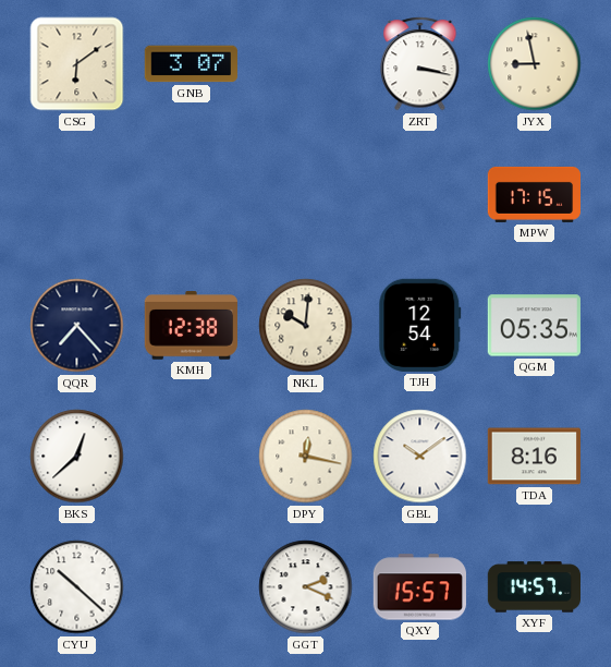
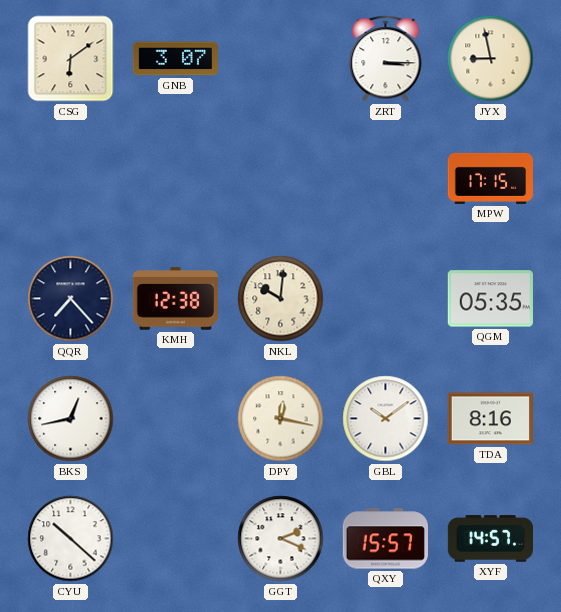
ZRT: 3:17 -> 3:15
TJH: 12:54 -> none
BKS: 12:38 -> 12:43
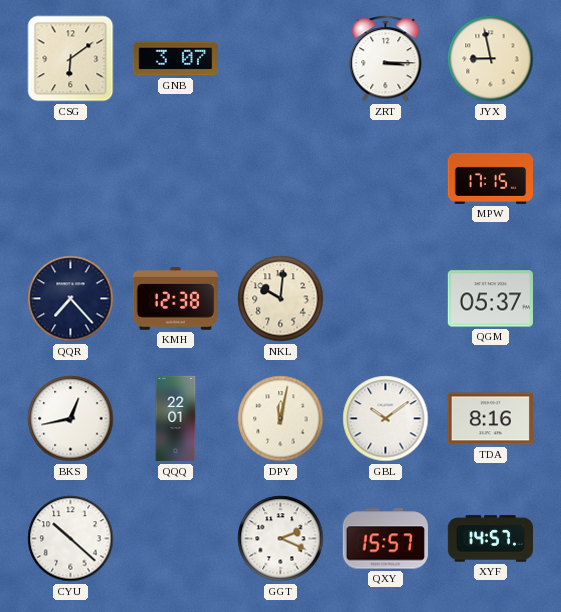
QGM: 05:35 -> 05:37
QQQ: none -> 22:01
DPY: 12:17 -> 12:02
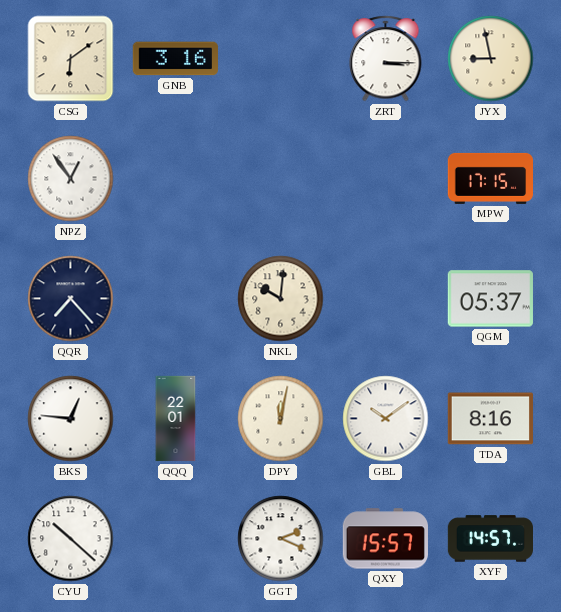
GNB: 3:07 -> 3:16
NPZ: none -> 12:54
KMH: 12:38 -> none
BKS: 12:43 -> 12:46
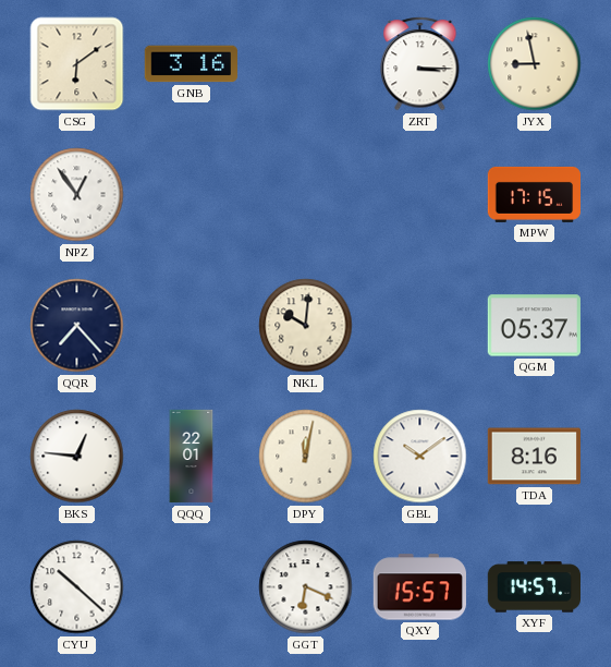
GGT: 2:19 -> 6:19
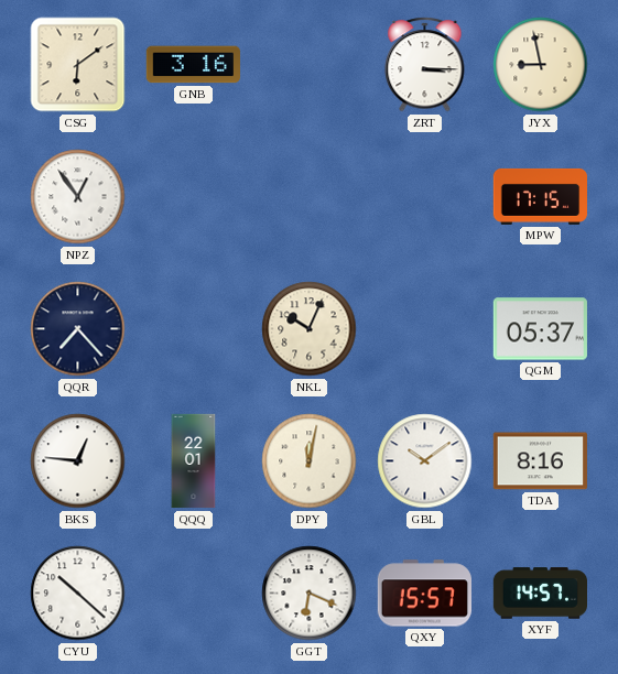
NKL: 10:01 -> 10:04
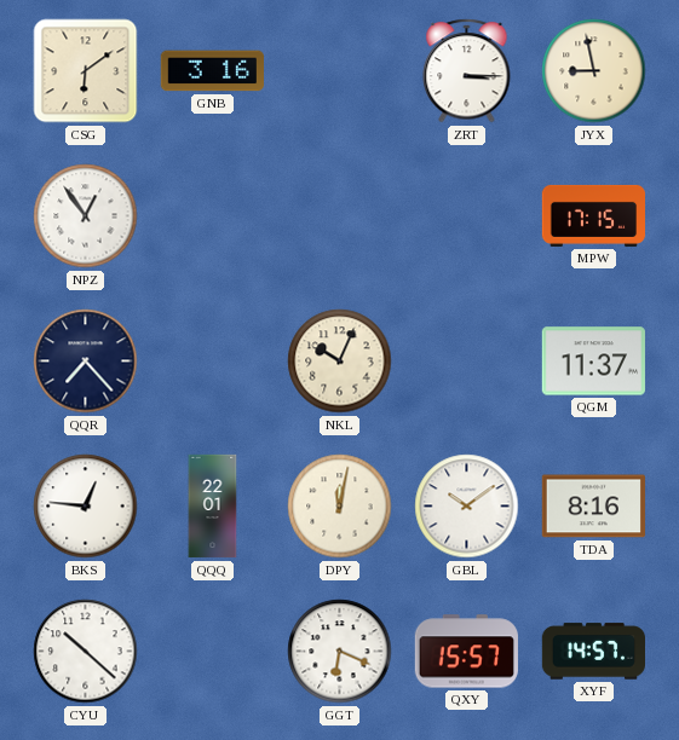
QGM: 05:37 -> 11:37
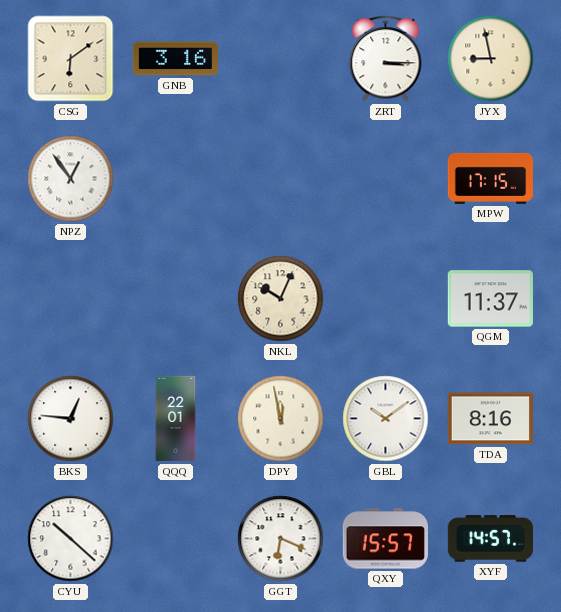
QQR: 7:23 -> none
DPY: 12:02 -> 11:58
